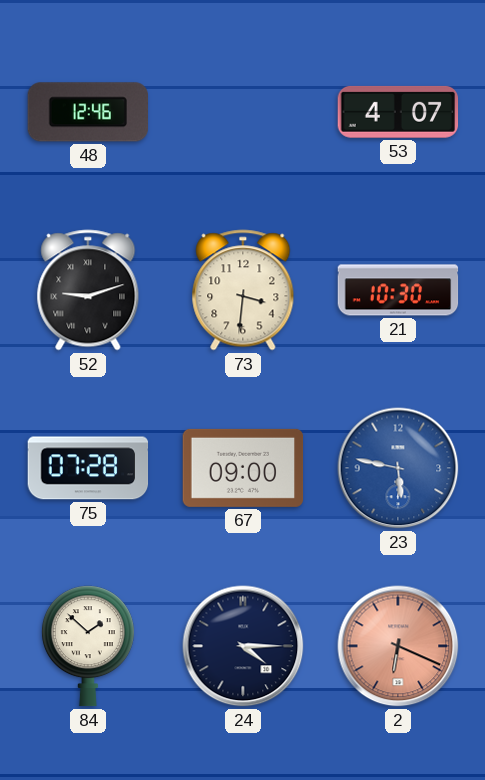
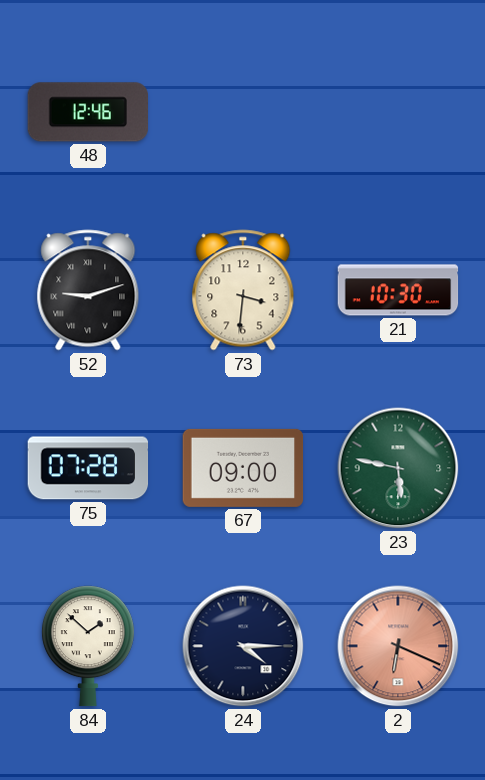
53: 4:07 -> none
23 dial: blue -> green
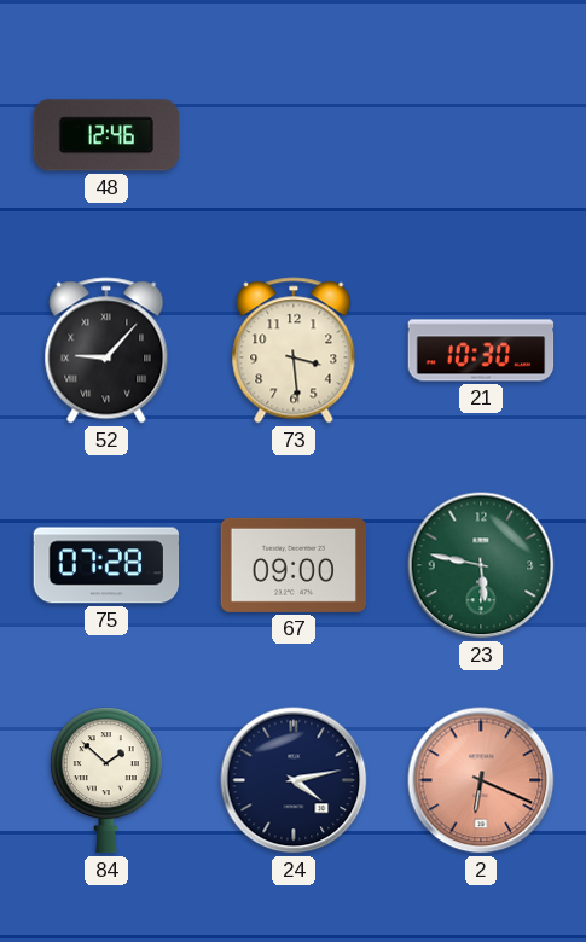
52: 9:12 -> 9:07
73: 3:31 -> 3:29
24: 4:15 -> 4:13
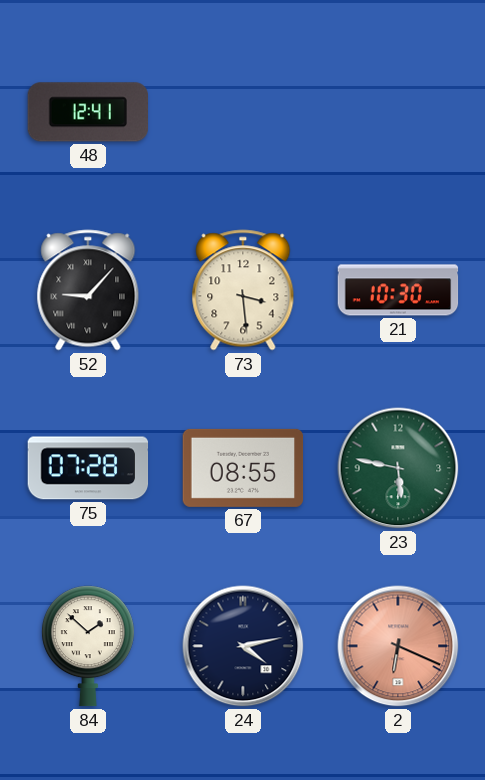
48: 12:46 -> 12:41
67: 09:00 -> 08:55
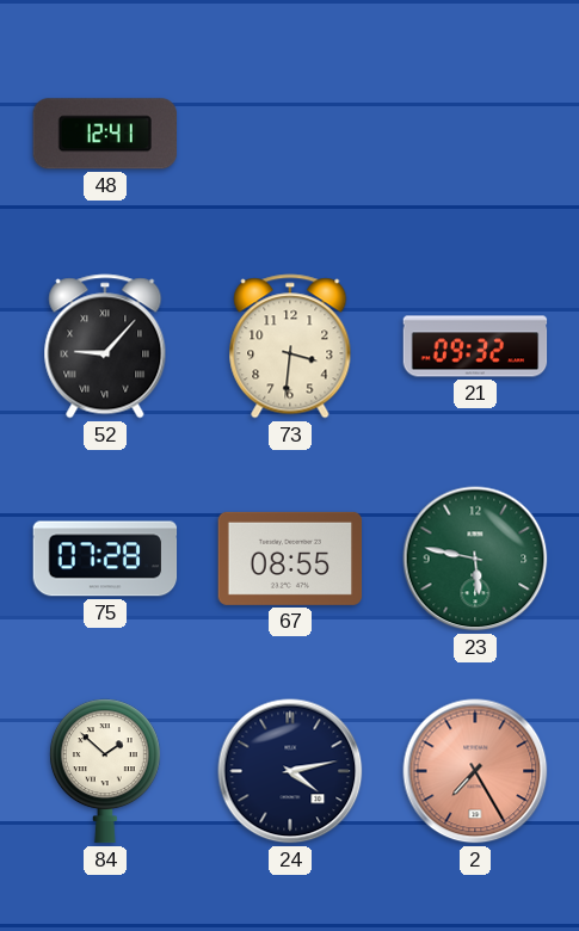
73: 3:29 -> 3:31
21: 10:30 -> 09:32
2: 6:19 -> 7:25
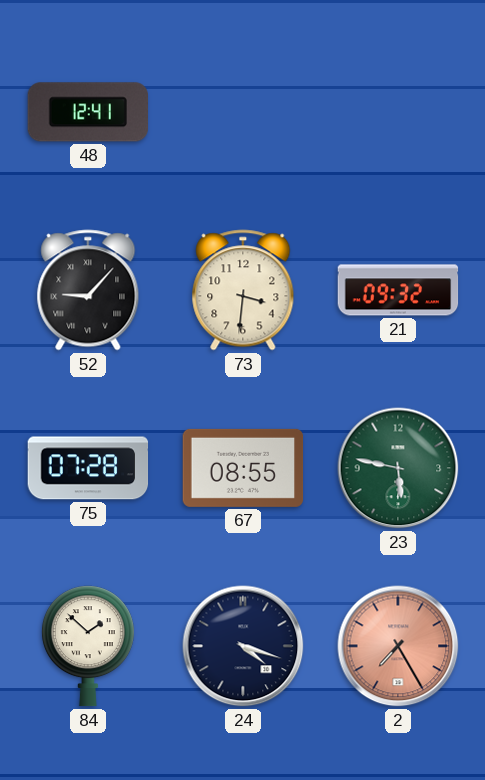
24: 4:13 -> 4:18
